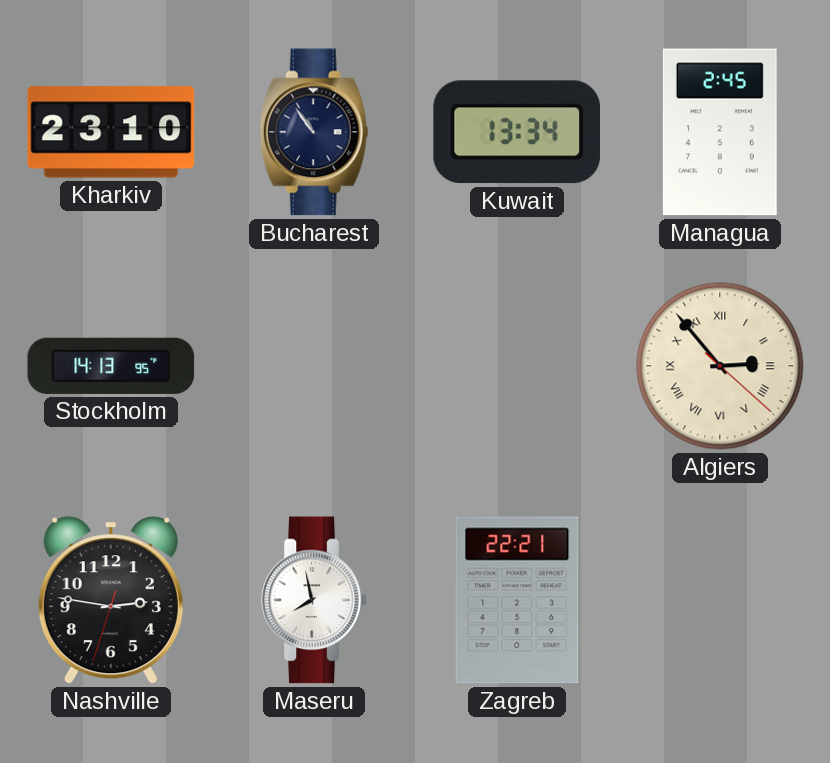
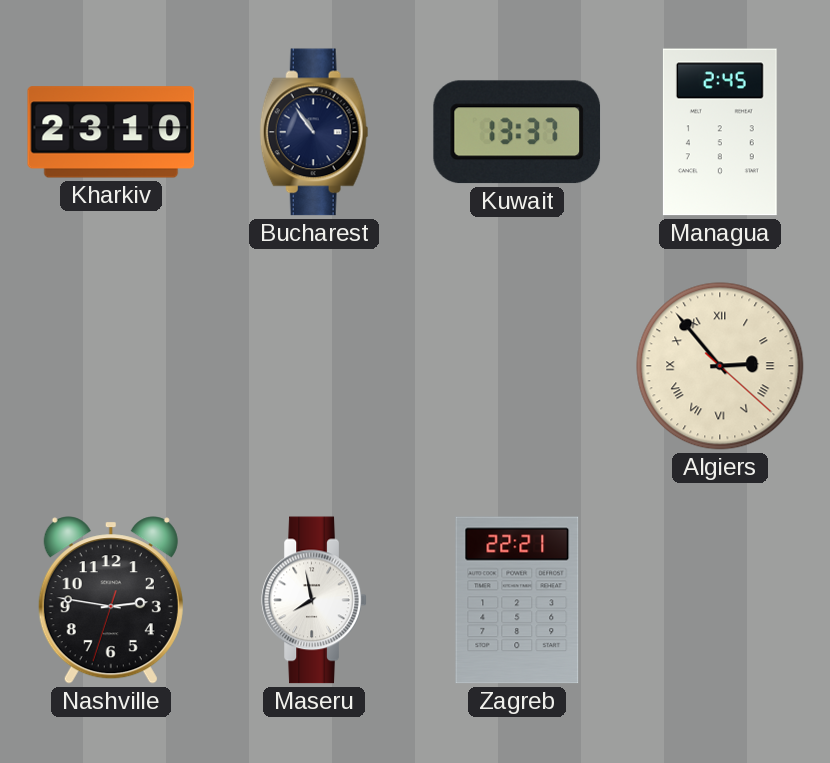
Kuwait: 13:34 -> 13:37
Stockholm: 14:13 -> none
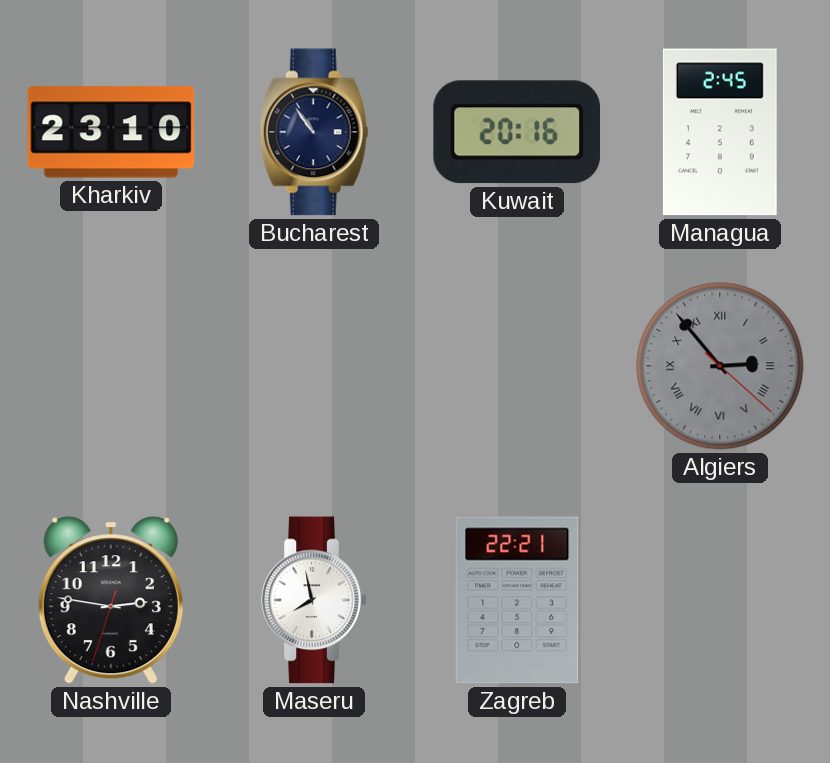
Kuwait: 13:37 -> 20:16
Algiers dial: cream -> grey
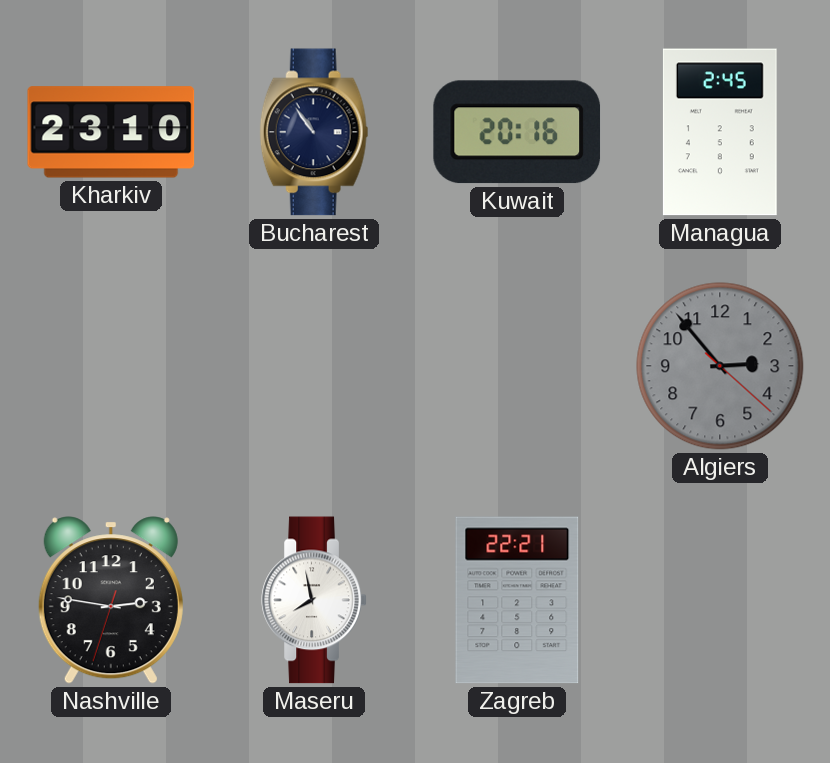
Algiers numerals: Roman -> Arabic
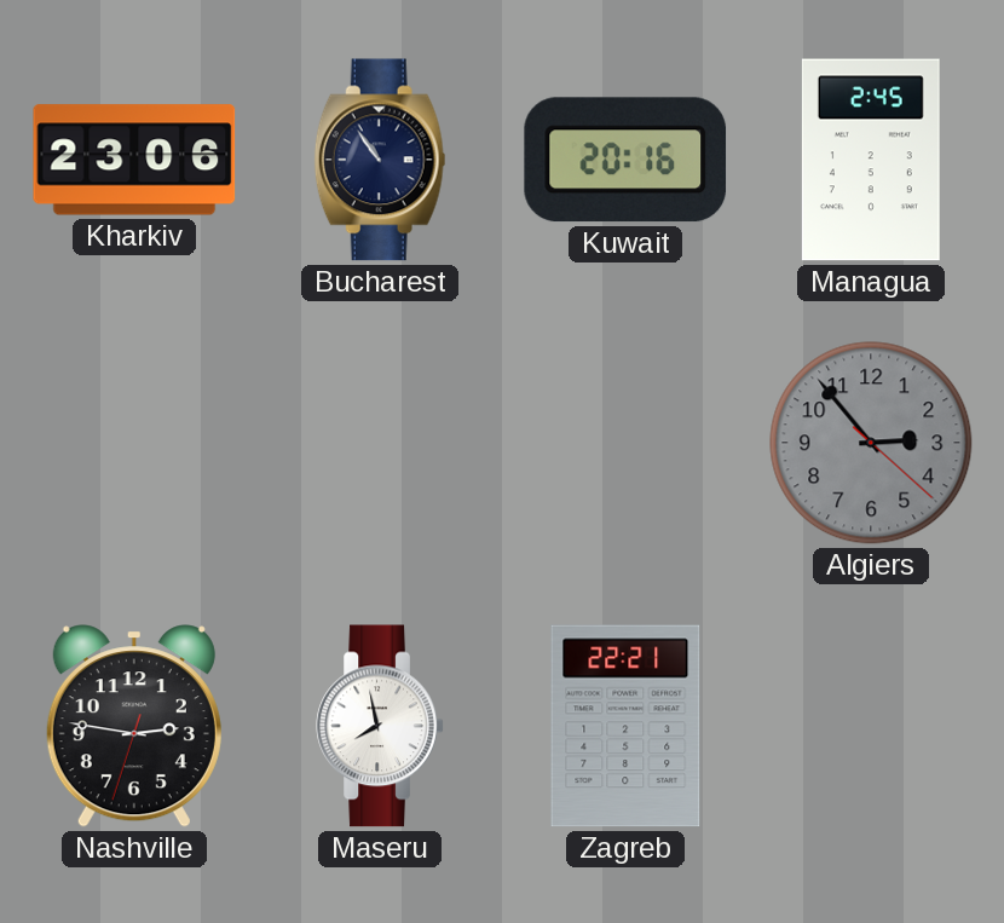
Kharkiv: 23:10 -> 23:06
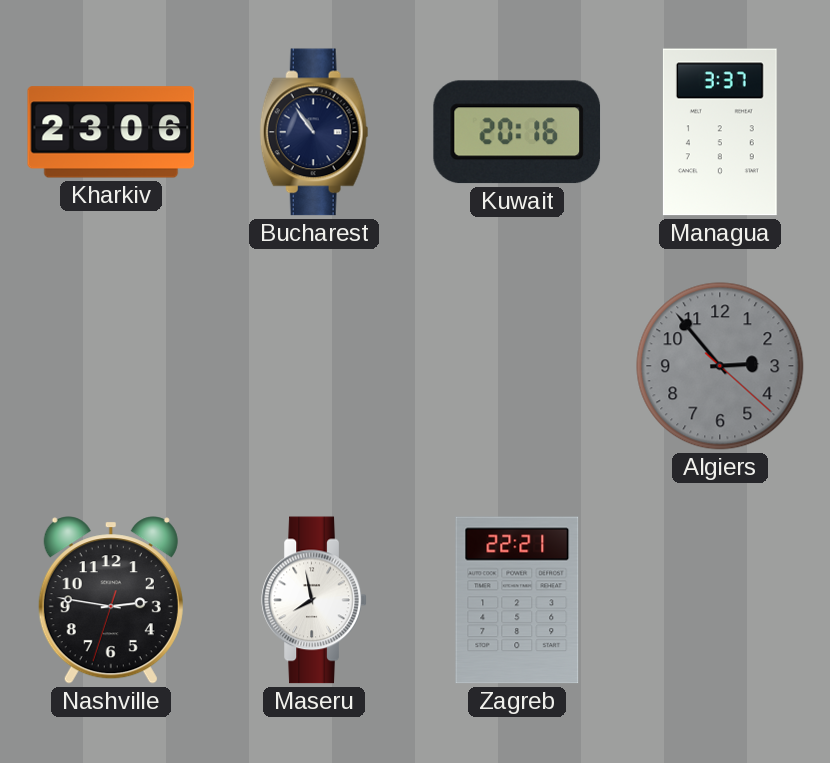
Managua: 2:45 -> 3:37
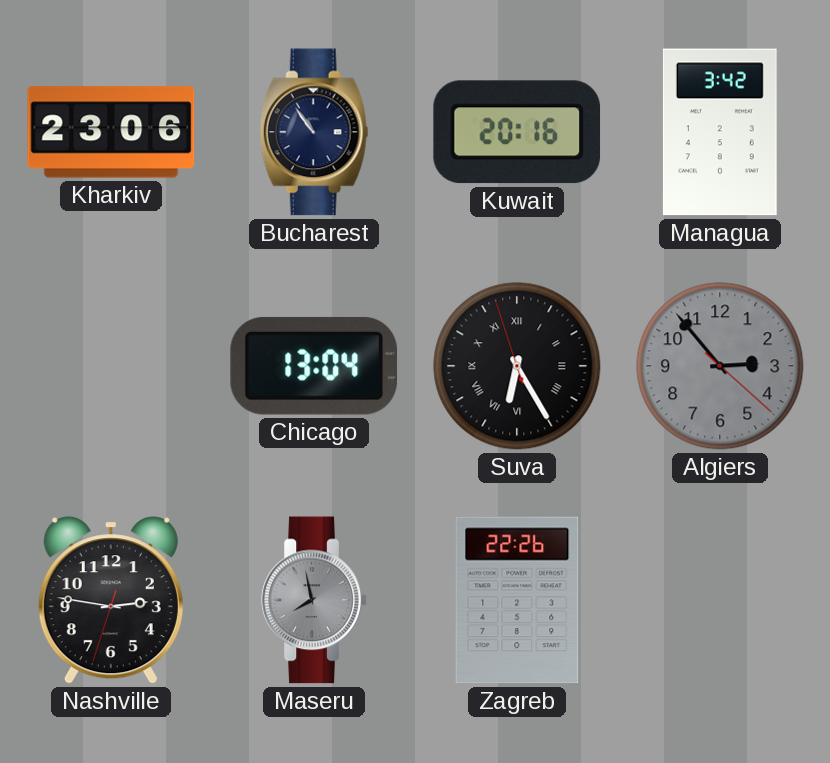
Managua: 3:37 -> 3:42
Chicago: none -> 13:04
Suva: none -> 6:24
Maseru dial: white -> grey
Zagreb: 22:21 -> 22:26
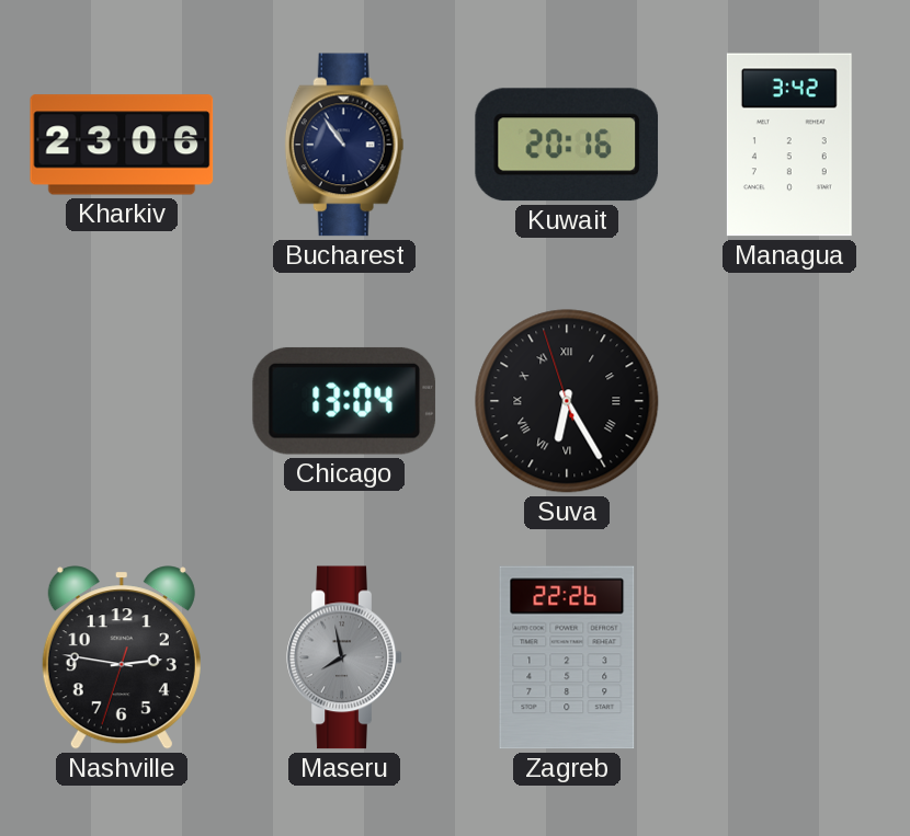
Algiers: 2:53 -> none
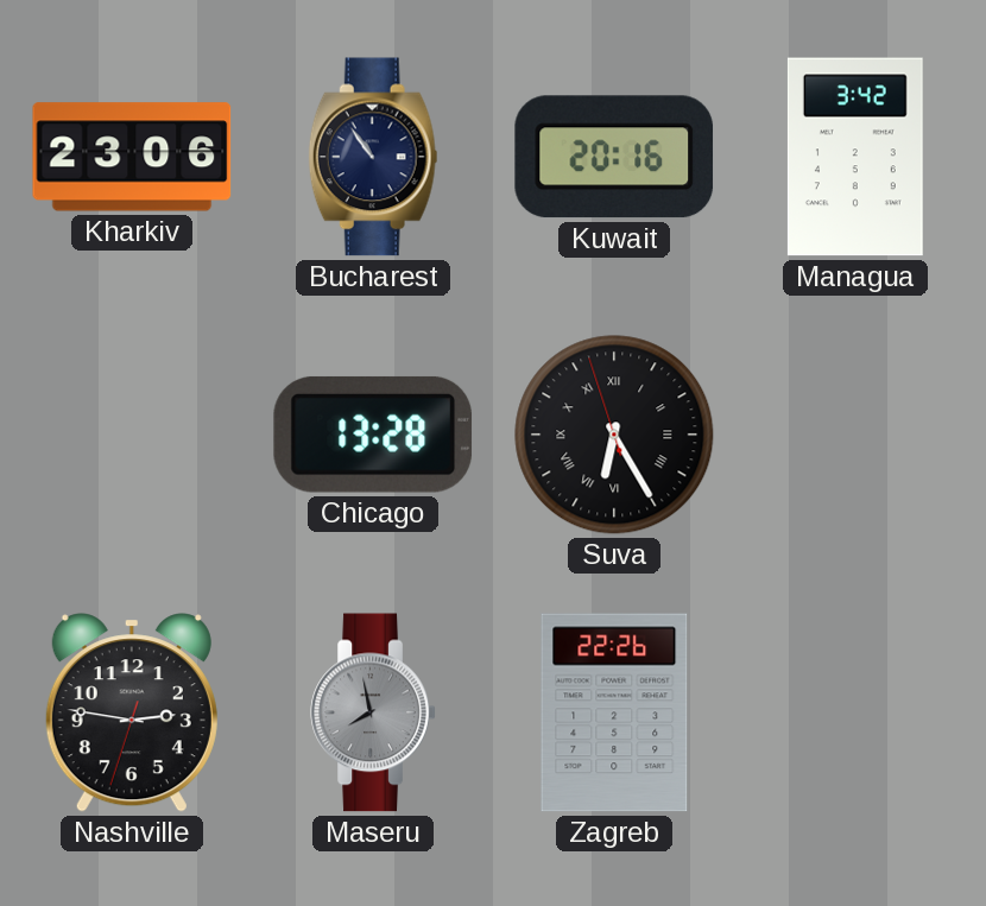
Chicago: 13:04 -> 13:28
